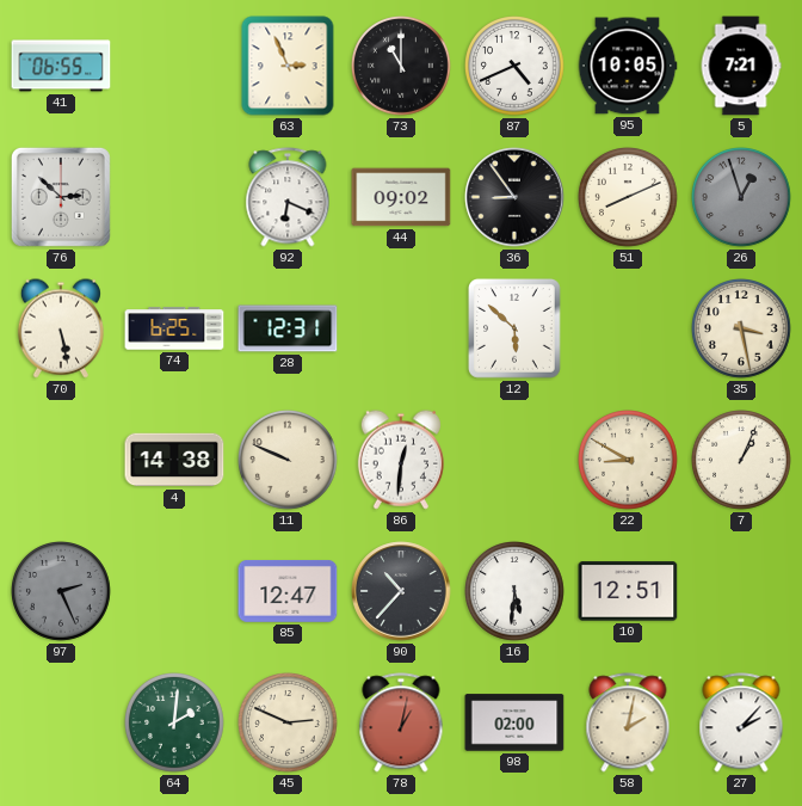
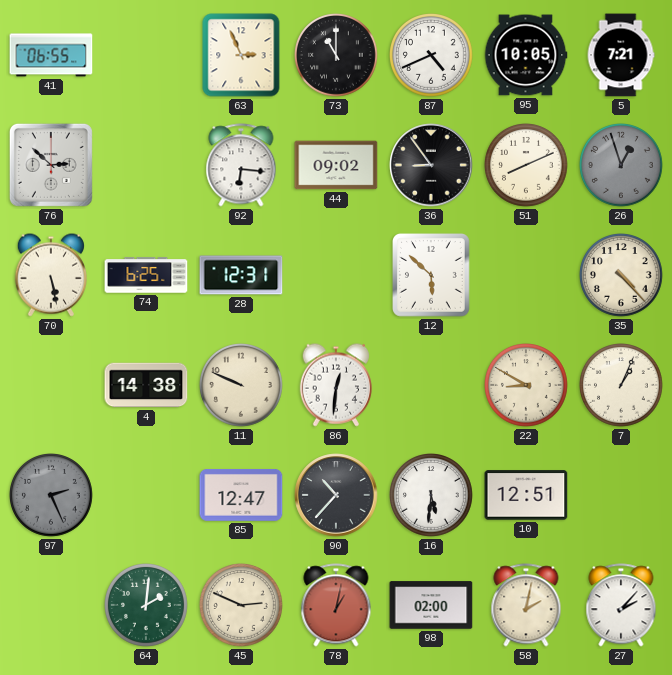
92: 6:19 -> 6:16
35: 3:28 -> 4:23
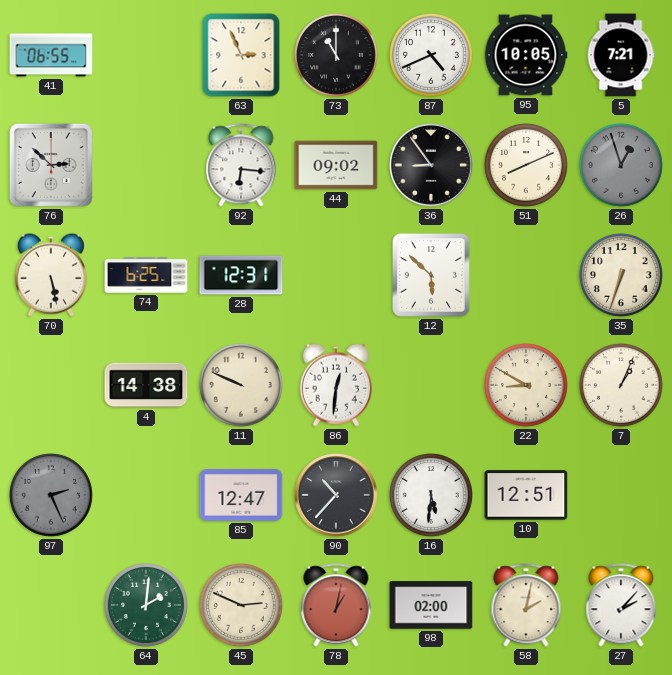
35: 4:23 -> 6:33
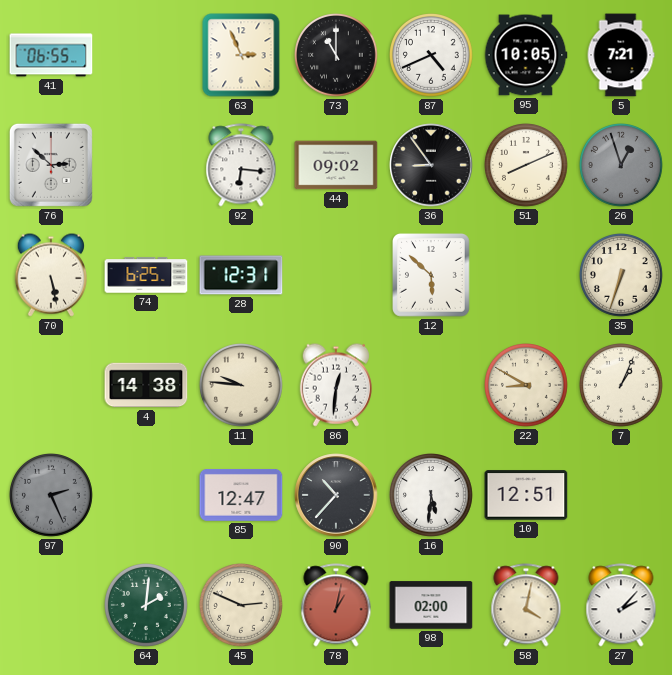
11: 9:49 -> 9:46
58: 2:02 -> 4:02
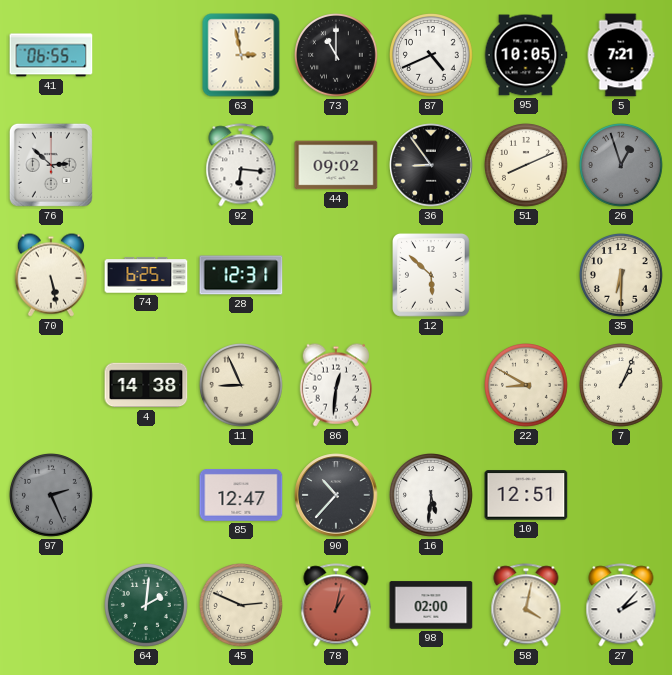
63: 2:56 -> 2:58
35: 6:33 -> 6:30
11: 9:46 -> 8:56
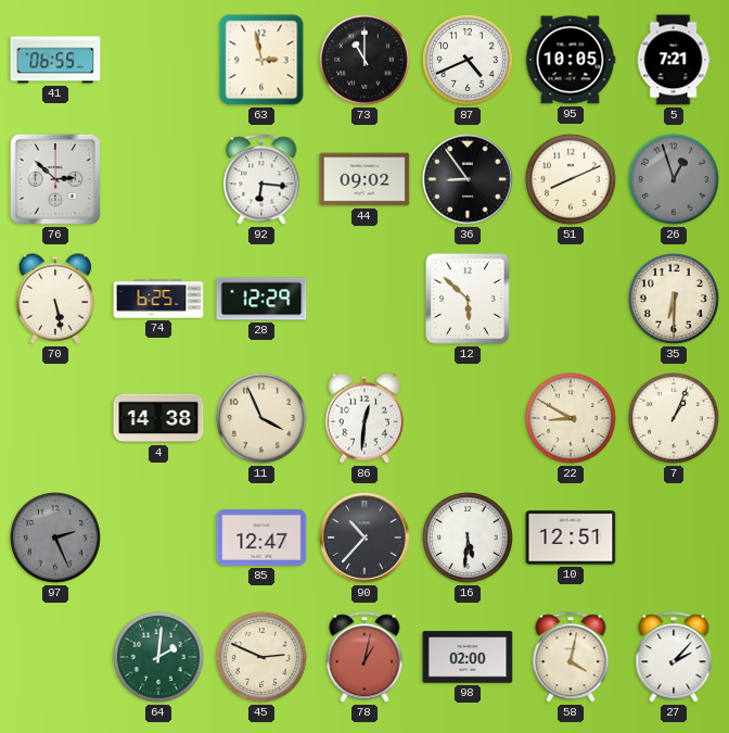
28: 12:31 -> 12:29
11: 8:56 -> 3:56
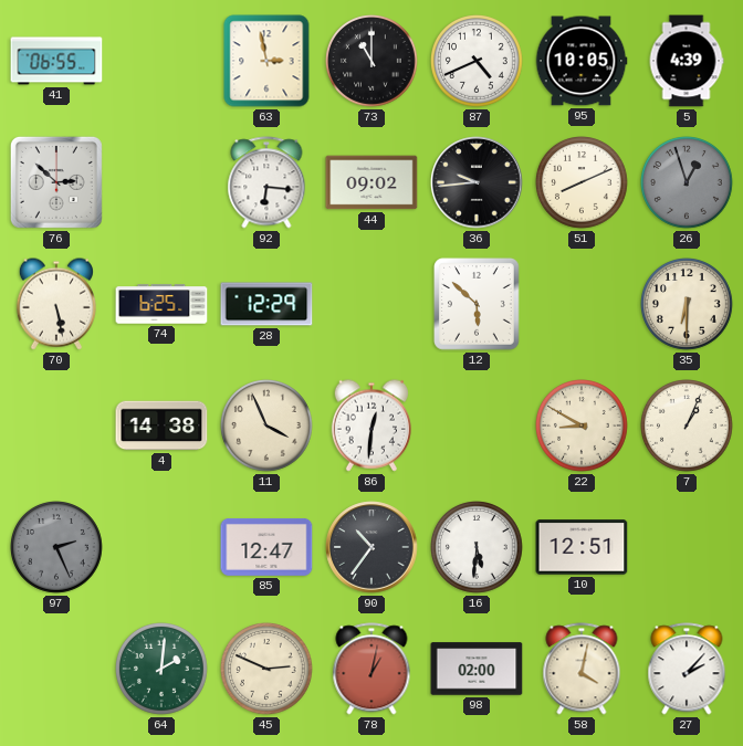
5: 7:21 -> 4:39
36: 8:54 -> 9:44
90: 10:37 -> 10:36
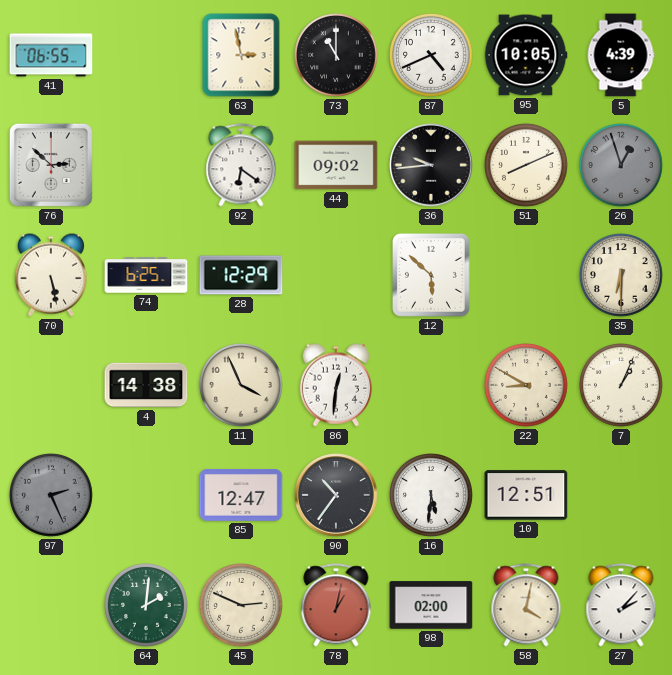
92: 6:16 -> 6:21
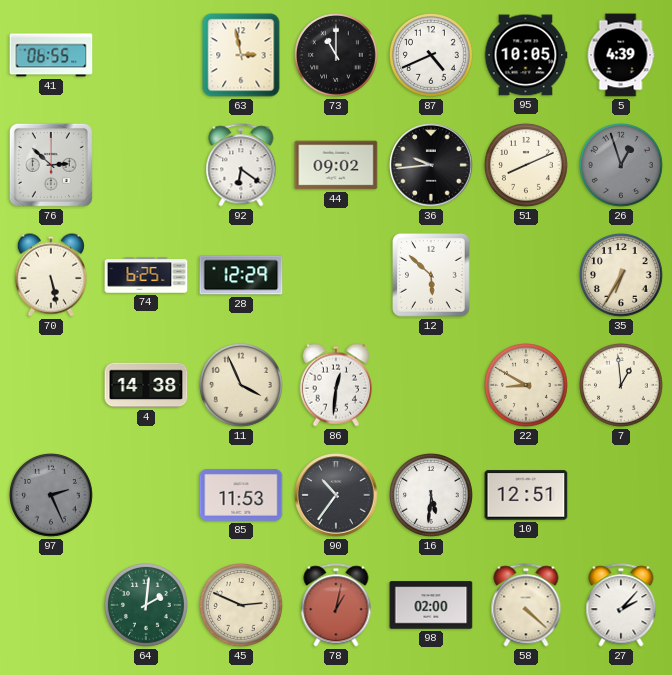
35: 6:30 -> 6:35
7: 1:04 -> 12:59
85: 12:47 -> 11:53
58: 4:02 -> 4:22
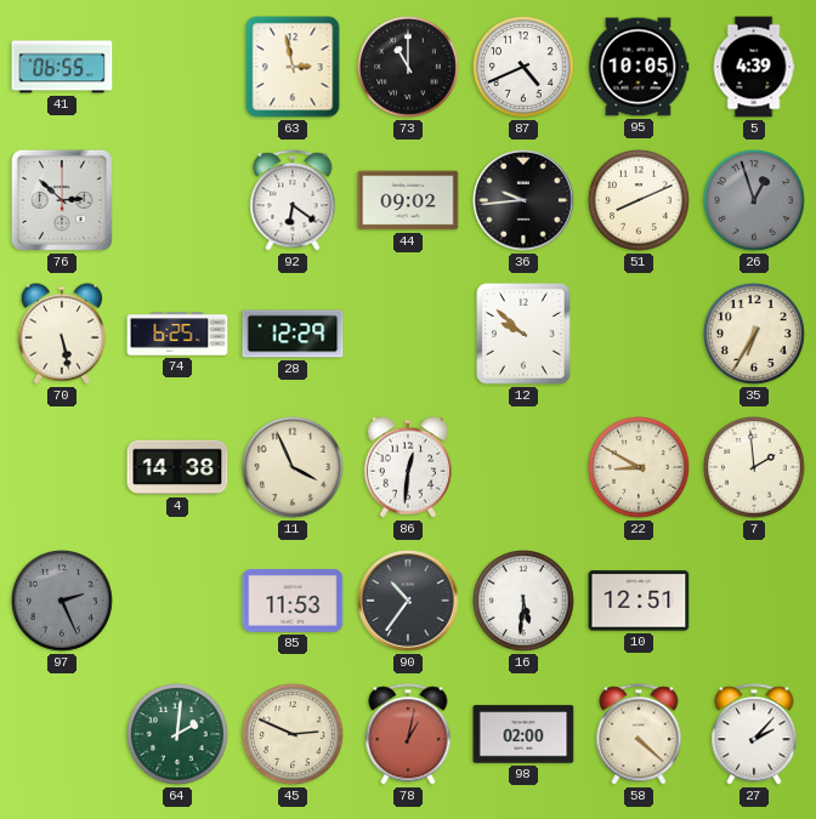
12: 5:52 -> 9:52
7: 12:59 -> 1:59
